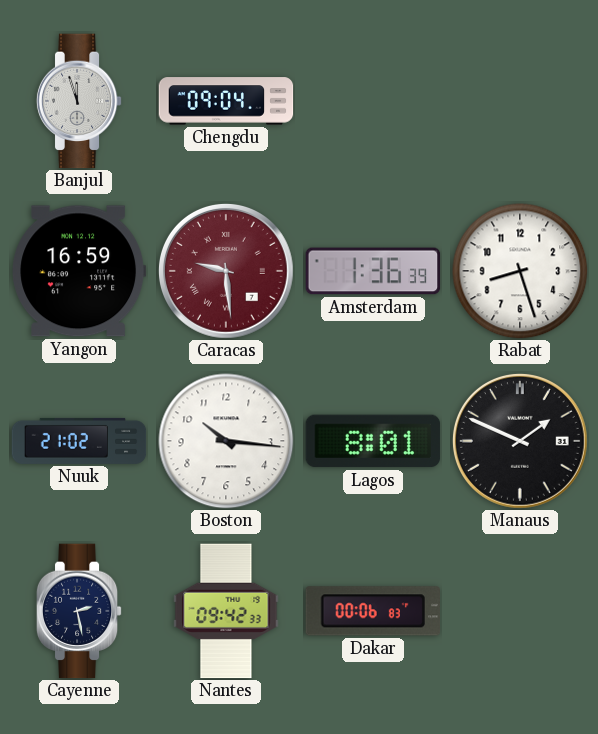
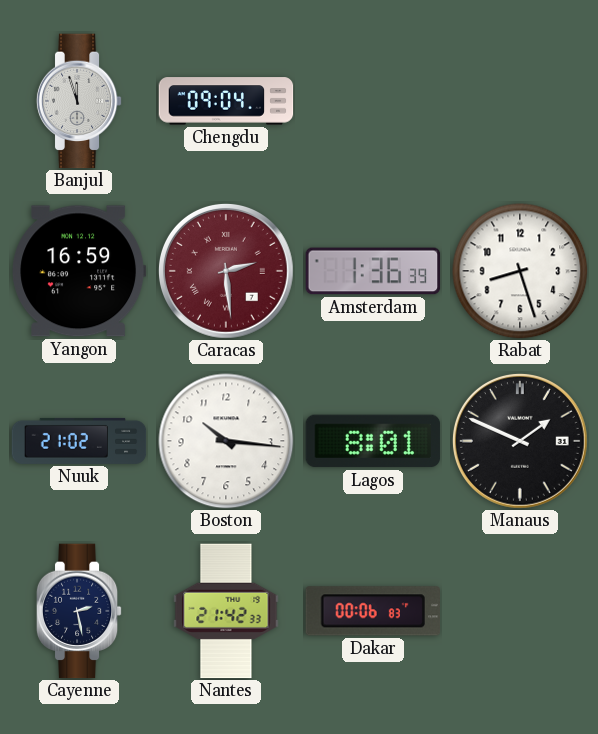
Caracas: 9:29 -> 2:29
Nantes: 09:42 -> 21:42
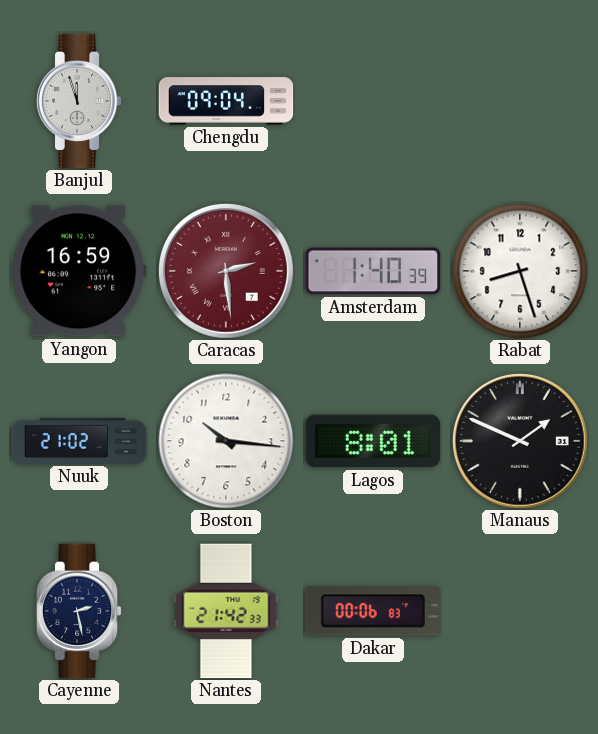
Amsterdam: 1:36 -> 1:40
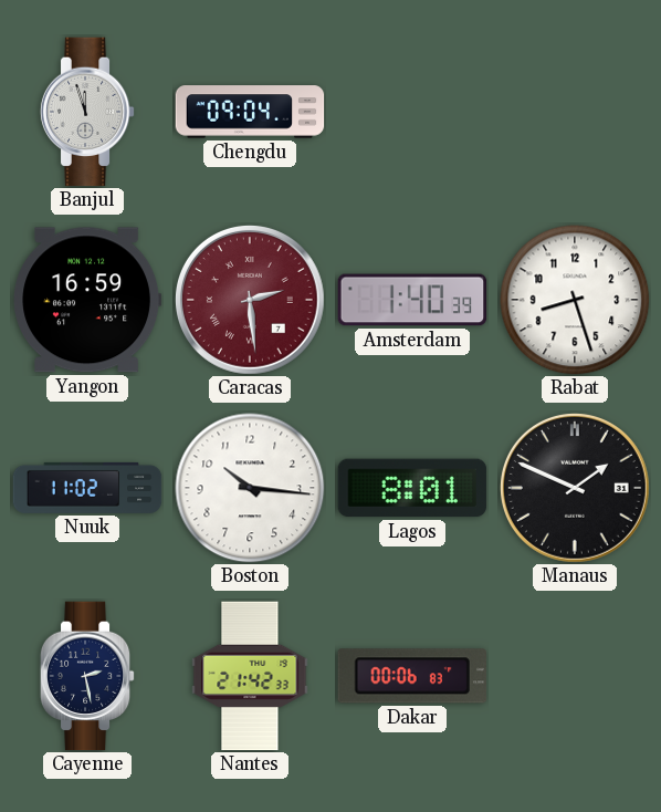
Nuuk: 21:02 -> 11:02
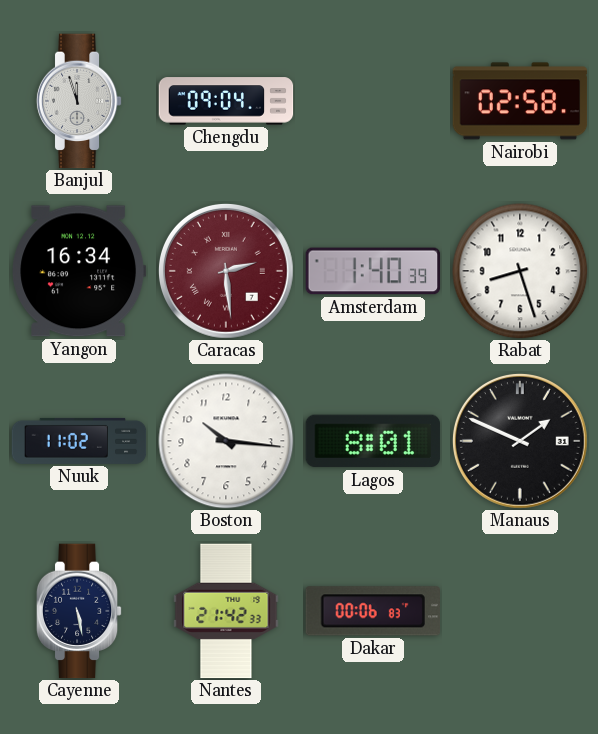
Nairobi: none -> 02:58
Yangon: 16:59 -> 16:34
Cayenne: 2:28 -> 5:28
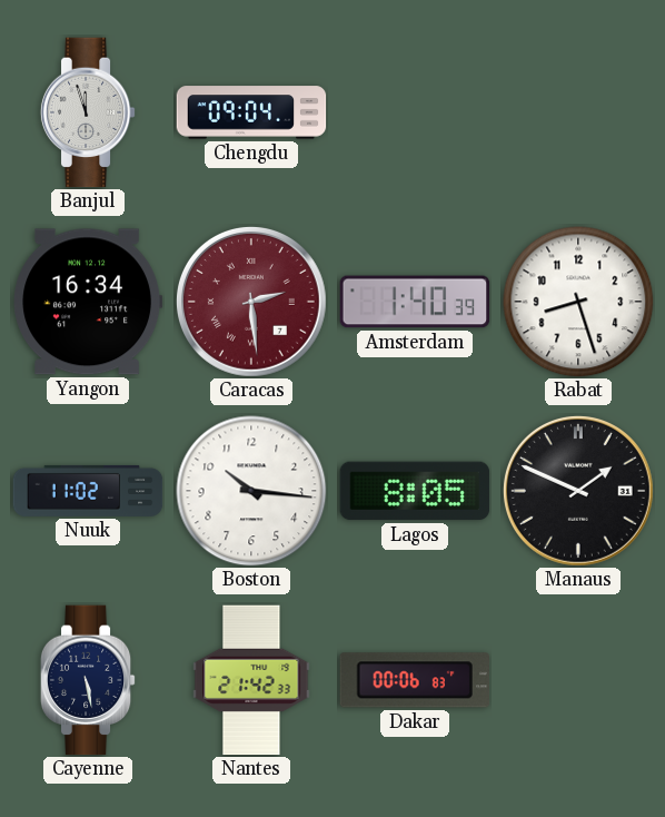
Nairobi: 02:58 -> none
Lagos: 8:01 -> 8:05
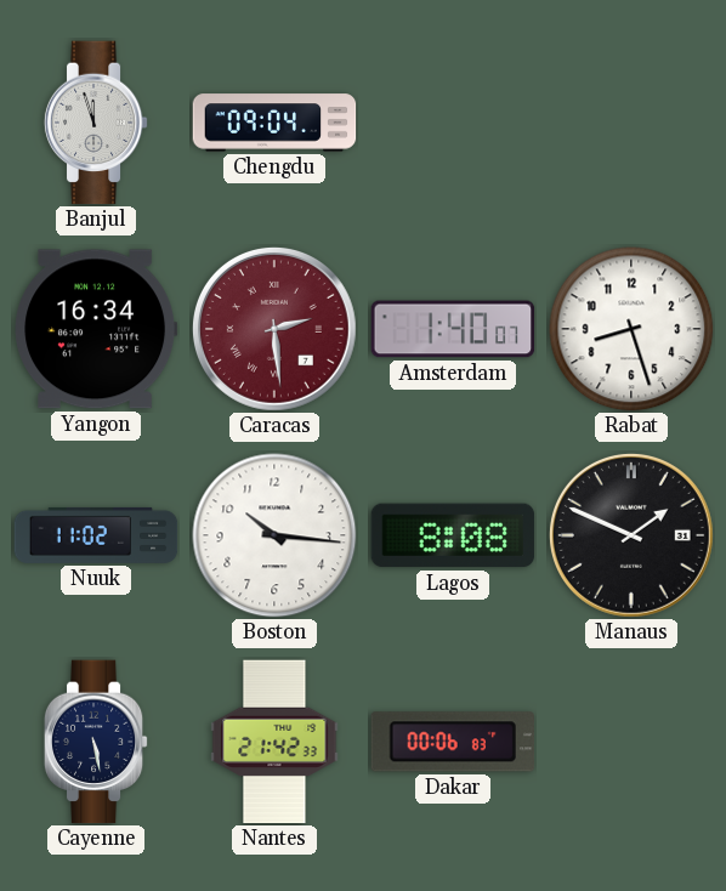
Amsterdam: 1:40:39 -> 1:40:07
Lagos: 8:05 -> 8:08
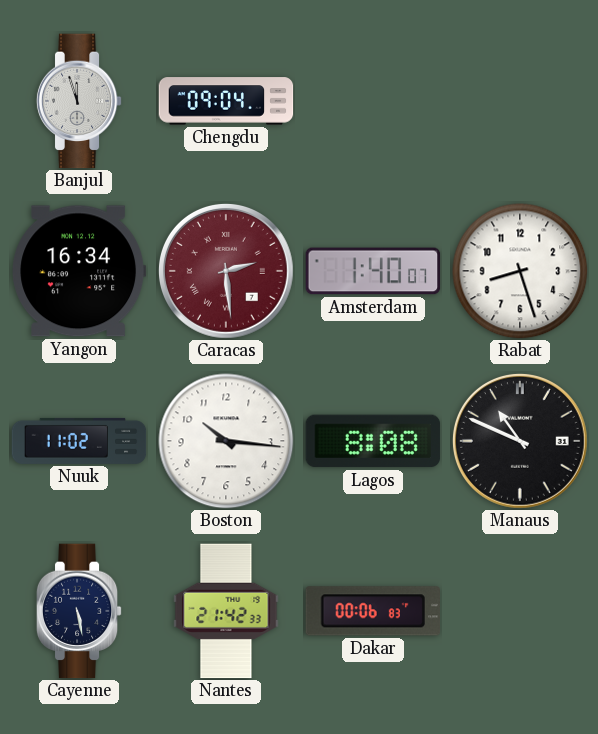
Manaus: 1:49 -> 10:49
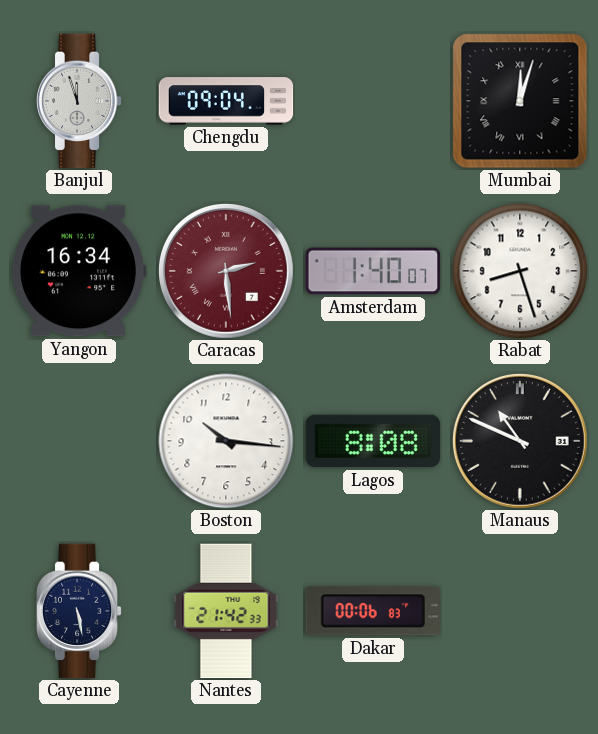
Mumbai: none -> 12:03
Nuuk: 11:02 -> none
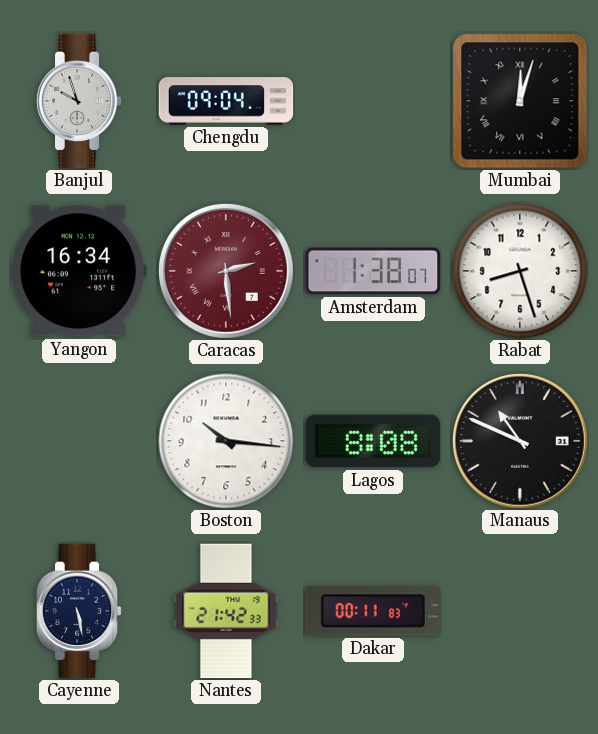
Banjul: 11:57 -> 9:57
Amsterdam: 1:40 -> 1:38
Dakar: 00:06 -> 00:11
